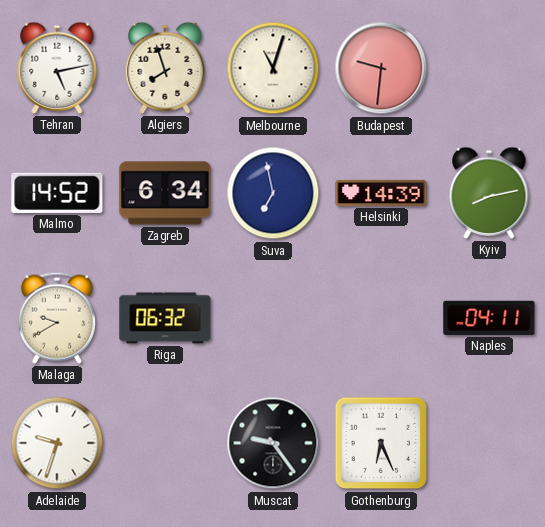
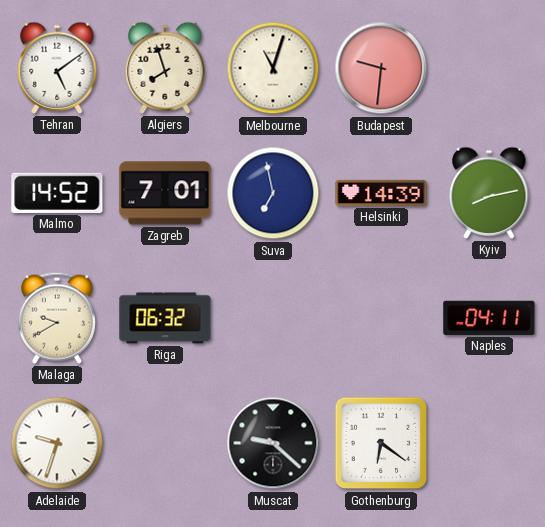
Tehran: 5:13 -> 5:09
Zagreb: 6:34 -> 7:01
Muscat: 9:24 -> 9:22
Gothenburg: 6:26 -> 6:21
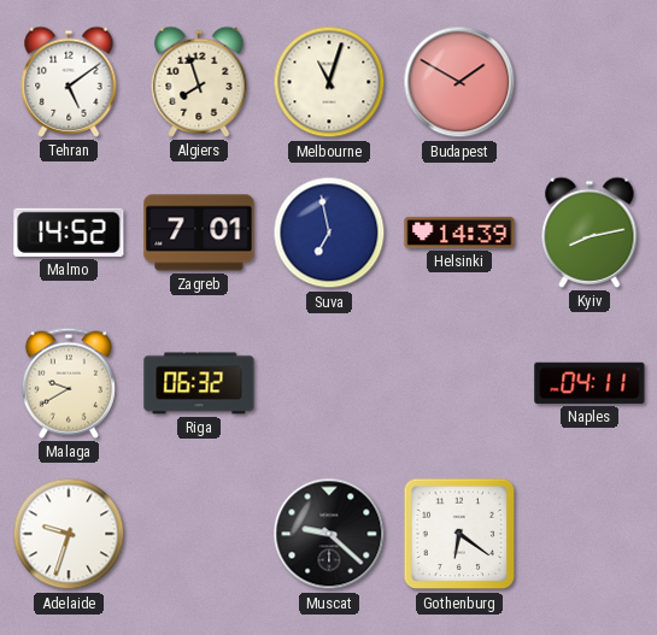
Budapest: 9:31 -> 1:50
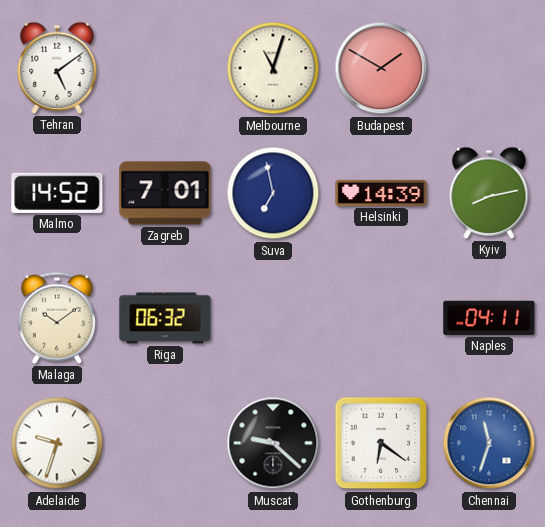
Algiers: 7:57 -> none
Malaga: 9:40 -> 10:09
Chennai: none -> 11:33
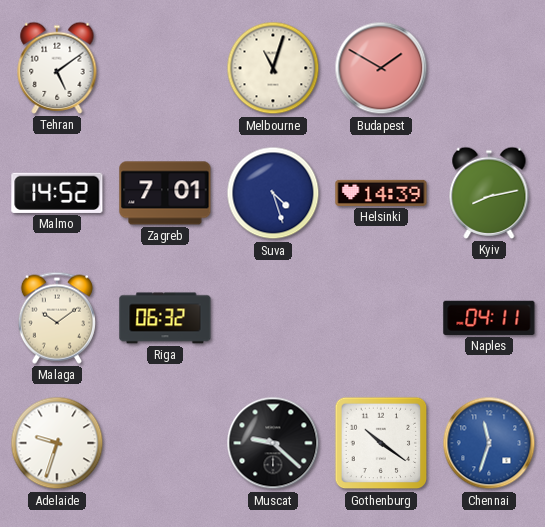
Suva: 6:58 -> 4:27
Gothenburg: 6:21 -> 10:21
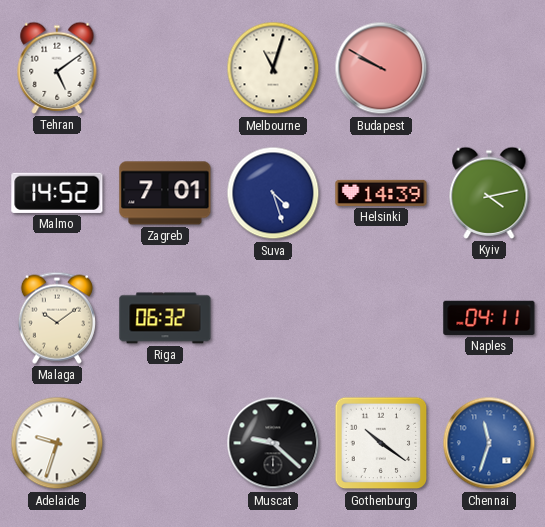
Budapest: 1:50 -> 9:50
Kyiv: 8:13 -> 4:13
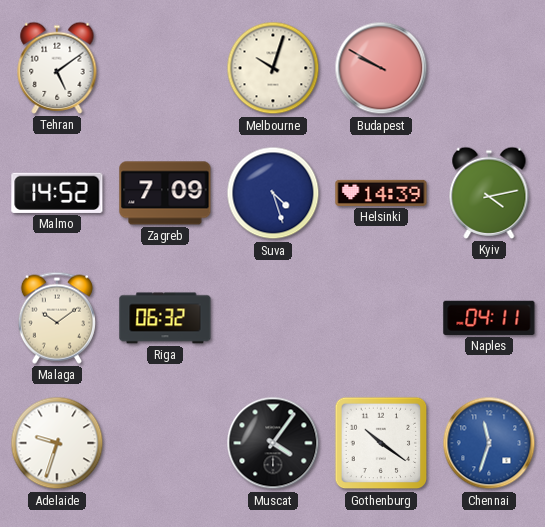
Melbourne: 11:03 -> 10:03
Zagreb: 7:01 -> 7:09
Muscat: 9:22 -> 4:06
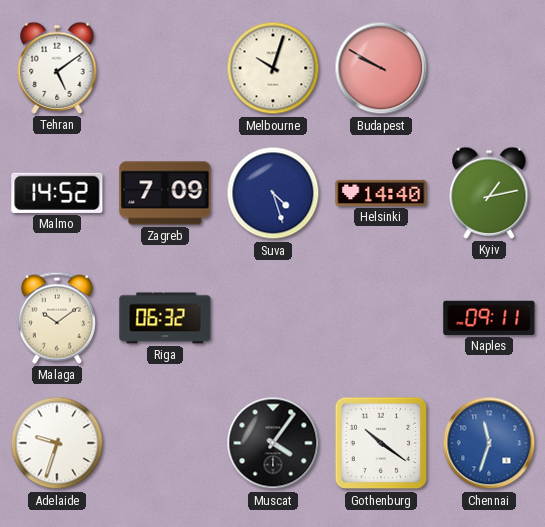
Helsinki: 14:39 -> 14:40
Kyiv: 4:13 -> 1:13
Naples: 04:11 -> 09:11
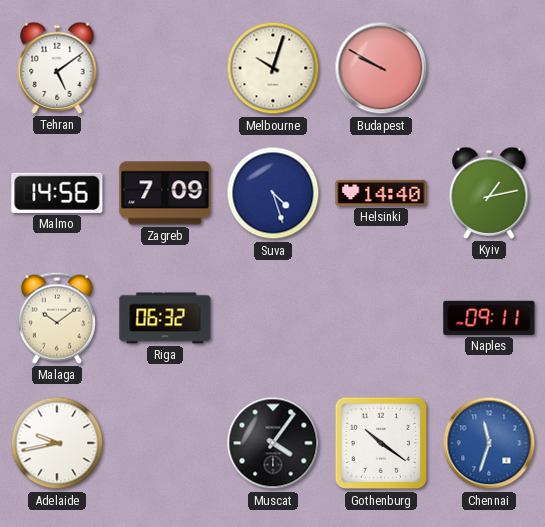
Malmo: 14:52 -> 14:56
Adelaide: 9:33 -> 9:43
